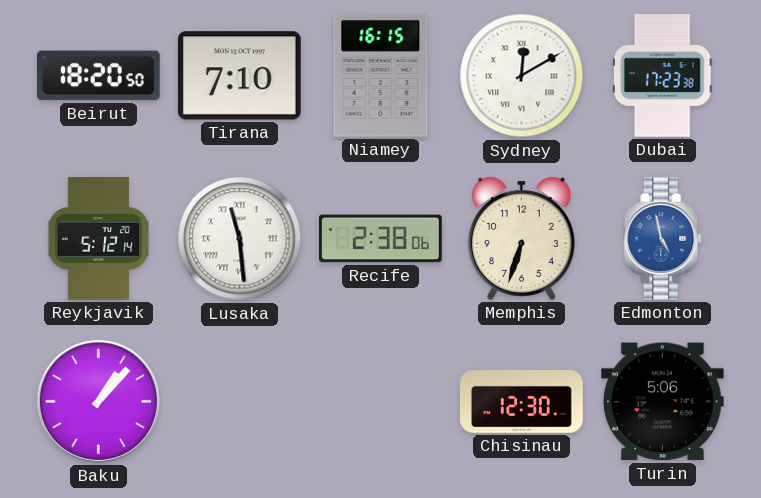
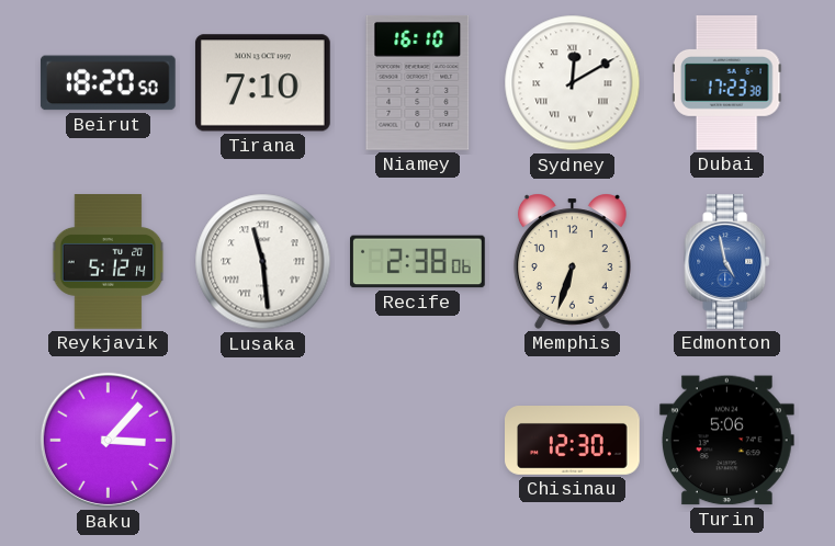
Niamey: 16:15 -> 16:10
Baku: 1:07 -> 3:07
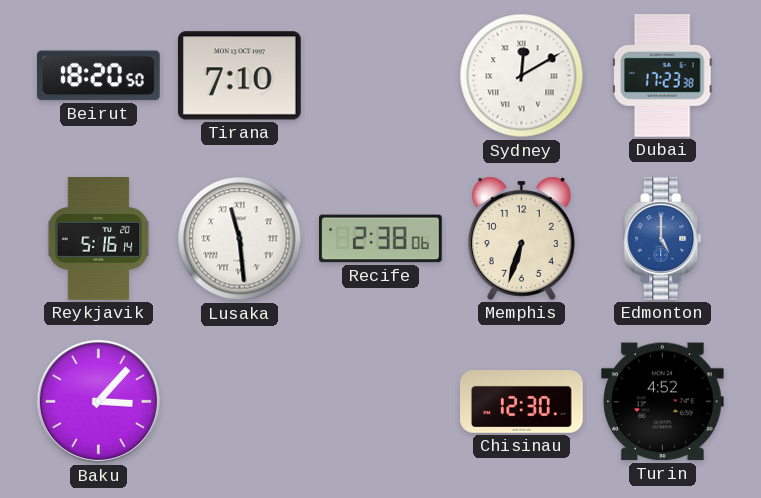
Niamey: 16:10 -> none
Reykjavik: 5:12 -> 5:16
Edmonton: 4:58 -> 5:00
Turin: 5:06 -> 4:52
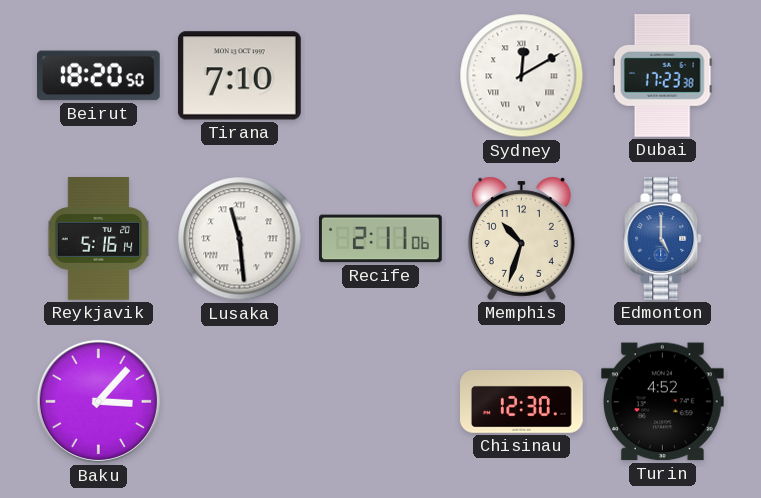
Recife: 2:38 -> 2:11
Memphis: 6:33 -> 10:33
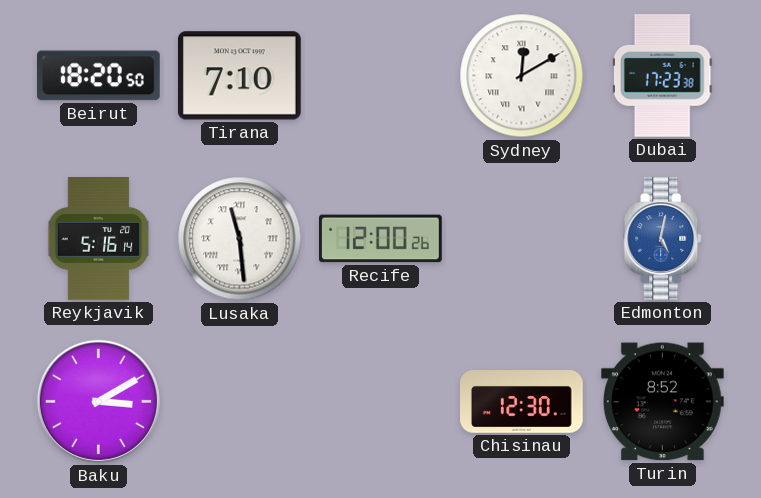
Recife: 2:11 -> 12:00
Memphis: 10:33 -> none
Edmonton: 5:00 -> 5:02
Baku: 3:07 -> 3:10
Turin: 4:52 -> 8:52
